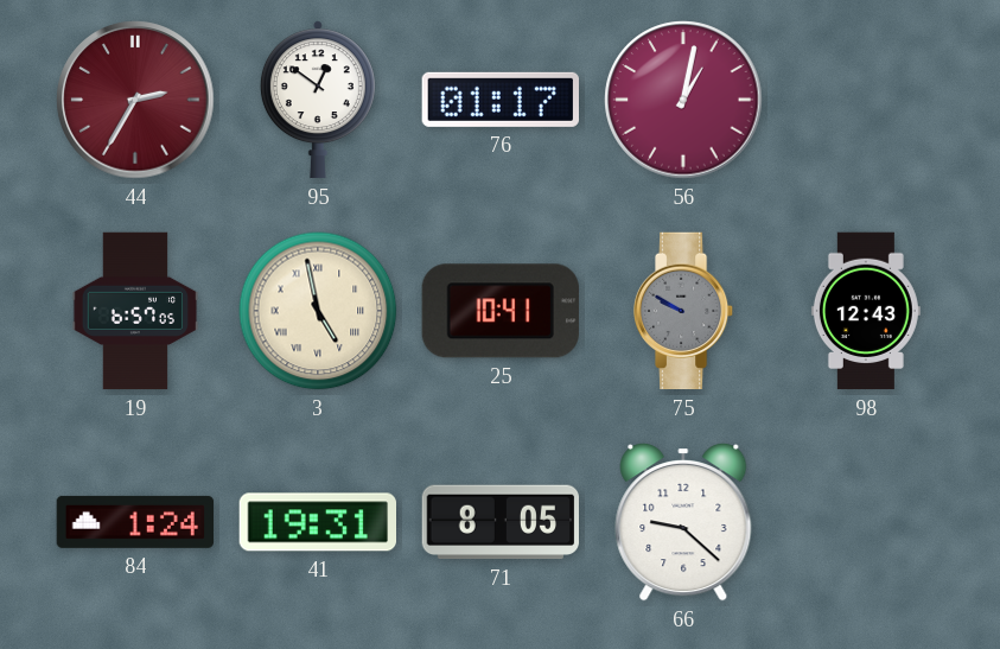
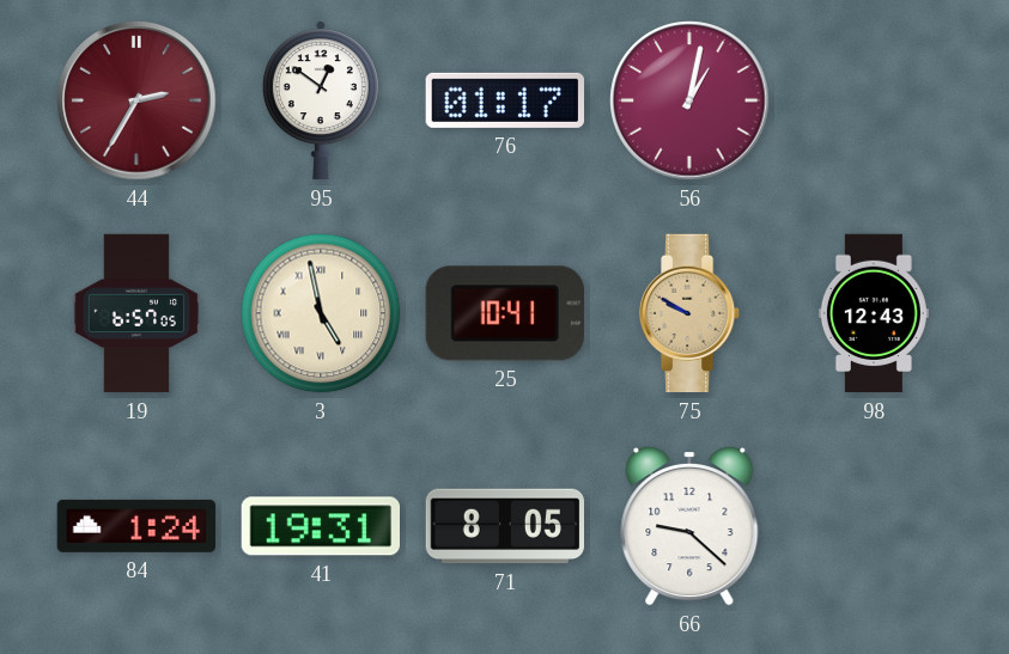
75 dial: grey -> champagne
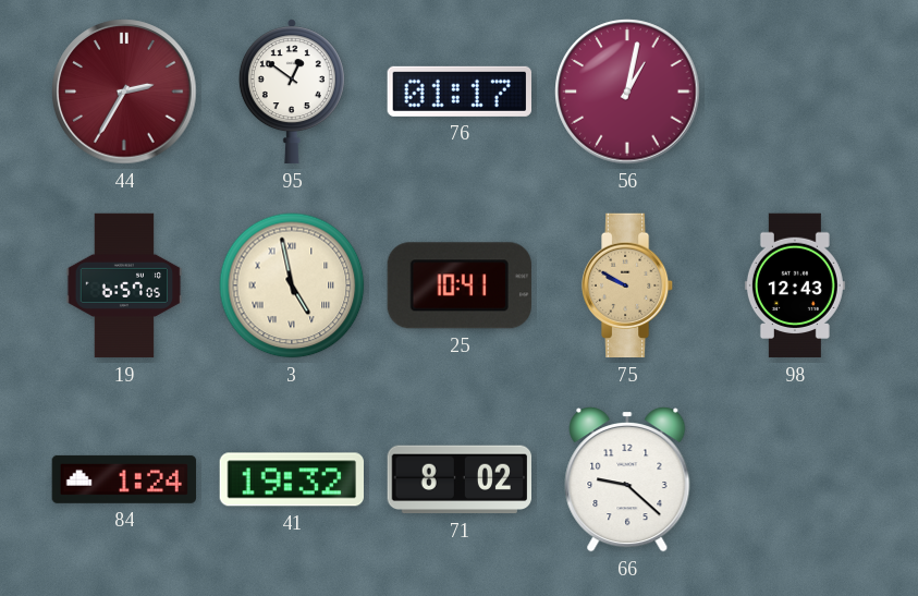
41: 19:31 -> 19:32
71: 8:05 -> 8:02
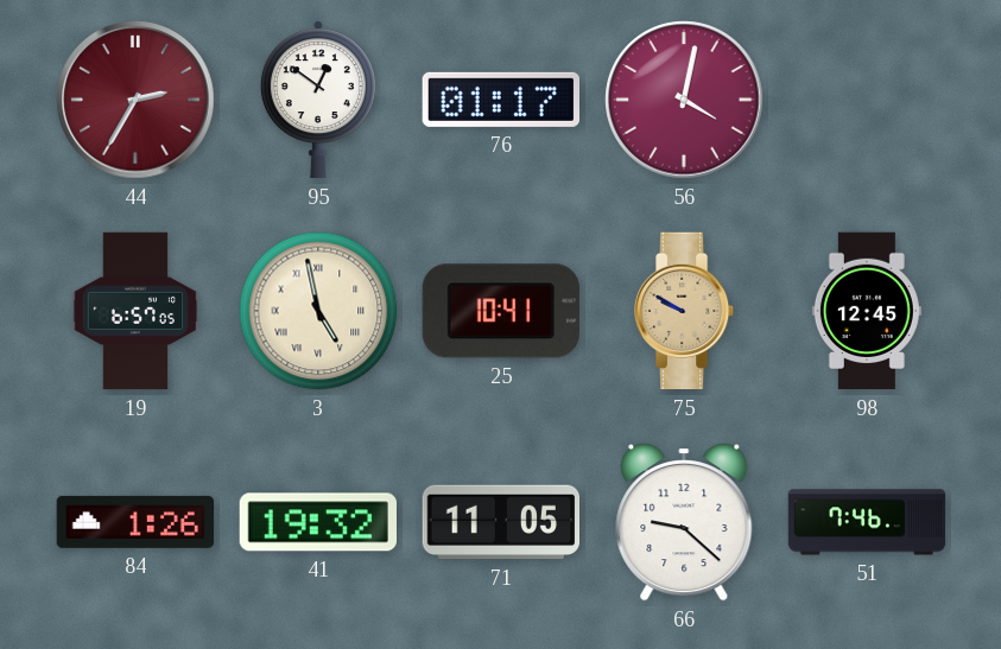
56: 1:02 -> 4:02
98: 12:43 -> 12:45
84: 1:24 -> 1:26
71: 8:02 -> 11:05
51: none -> 7:46
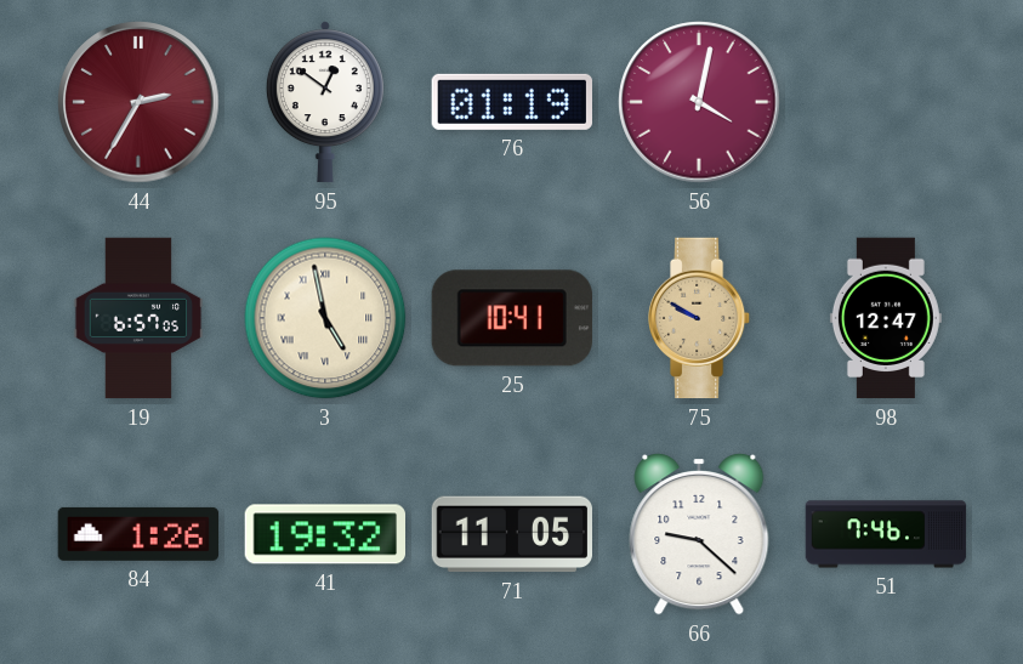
76: 01:17 -> 01:19
98: 12:45 -> 12:47
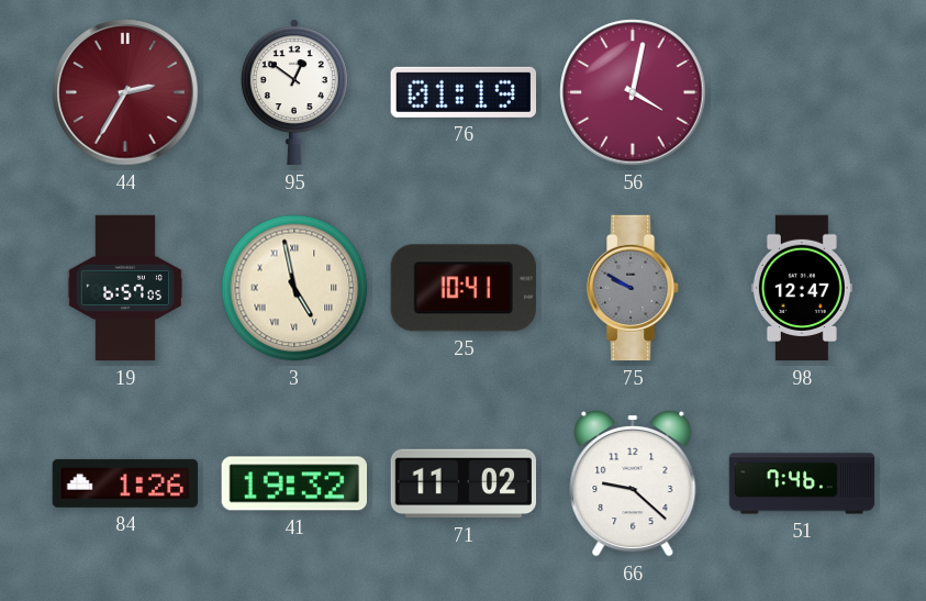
75 dial: champagne -> grey
71: 11:05 -> 11:02
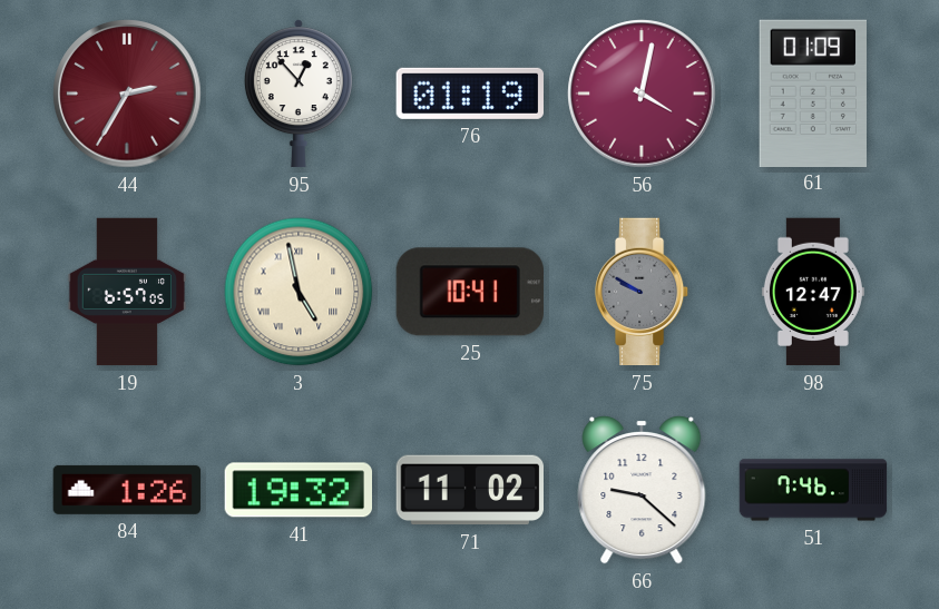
95: 12:51 -> 12:53
61: none -> 01:09
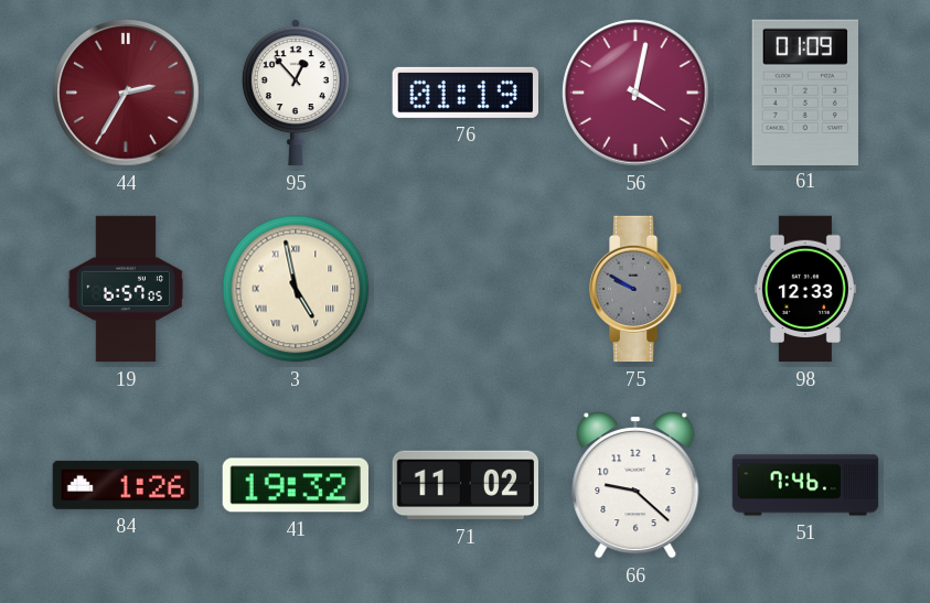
25: 10:41 -> none
98: 12:47 -> 12:33
